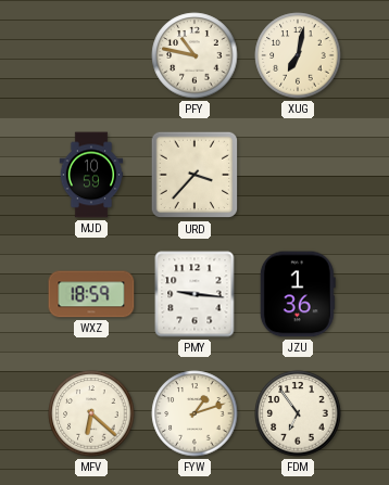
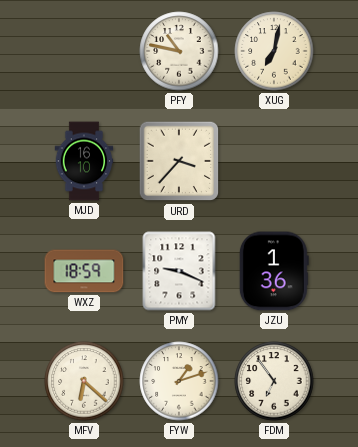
MJD: 10:59 -> 16:10
PMY: 9:16 -> 9:19
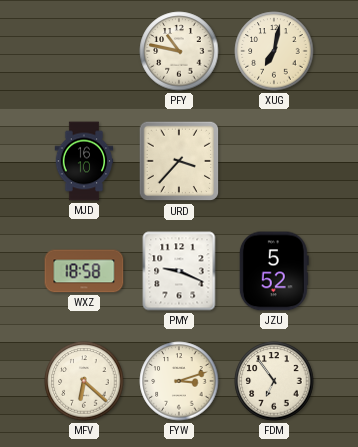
WXZ: 18:59 -> 18:58
JZU: 1:36 -> 5:52
FYW: 1:12 -> 3:12
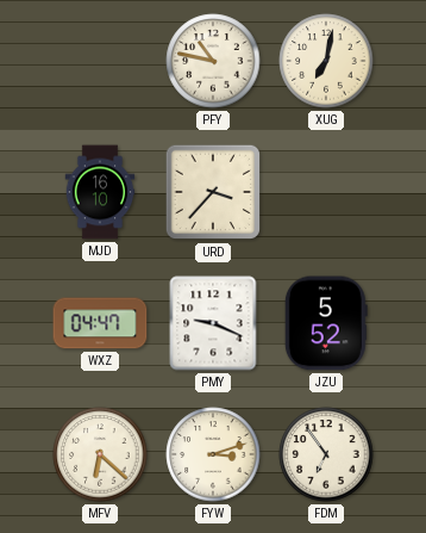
WXZ: 18:58 -> 04:47
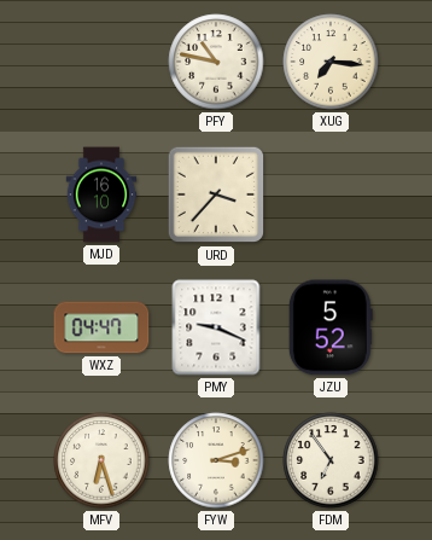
XUG: 7:02 -> 7:16
MFV: 6:22 -> 6:27
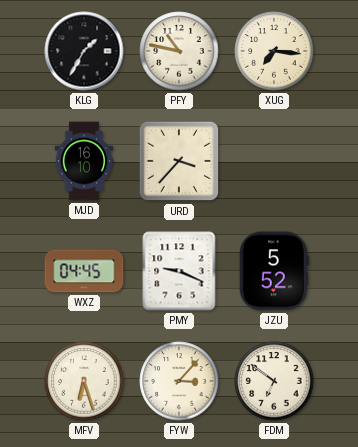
KLG: none -> 1:35
WXZ: 04:47 -> 04:45
FYW: 3:12 -> 3:07
FDM: 6:54 -> 6:51
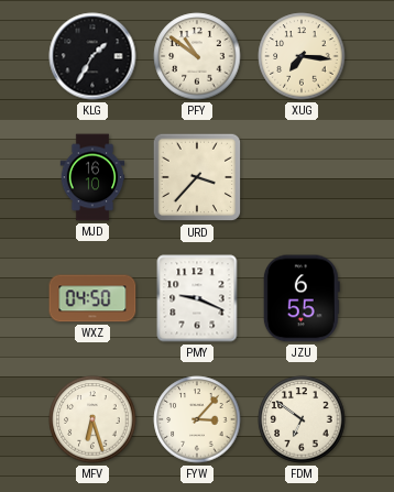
PFY: 10:47 -> 10:51
WXZ: 04:45 -> 04:50
JZU: 5:52 -> 6:55
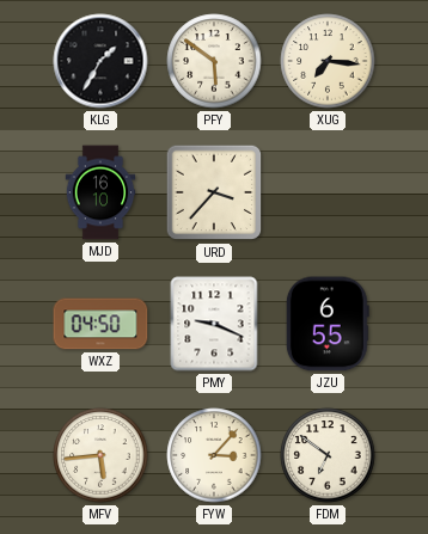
PFY: 10:51 -> 5:51
MFV: 6:27 -> 5:44
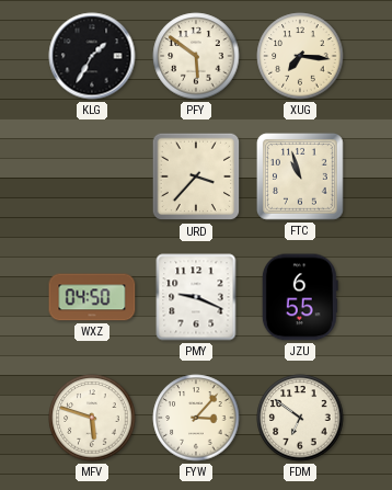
MJD: 16:10 -> none
FTC: none -> 10:57
MFV: 5:44 -> 5:48
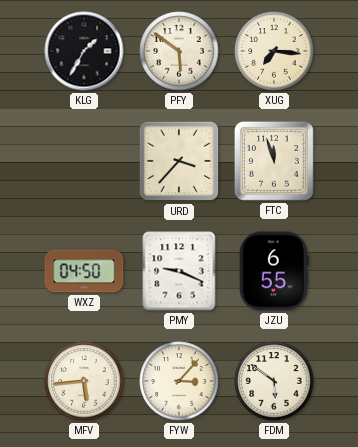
FTC: 10:57 -> 11:57
MFV: 5:48 -> 5:44
FDM: 6:51 -> 5:51
